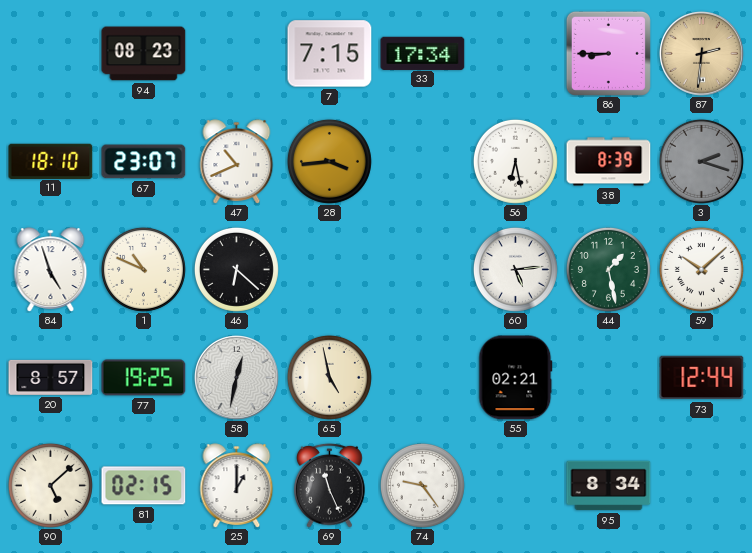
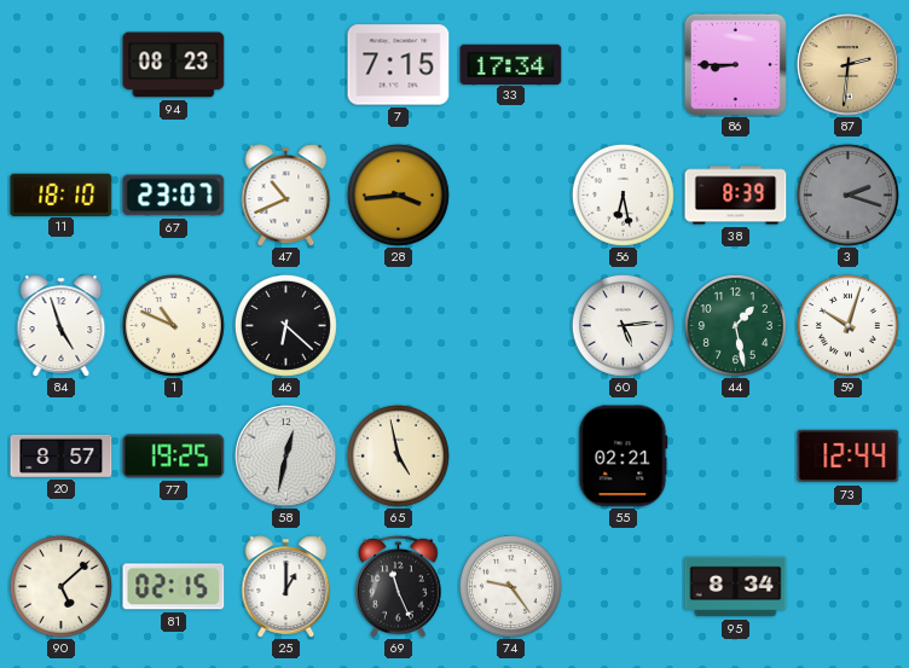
59: 10:08 -> 10:03
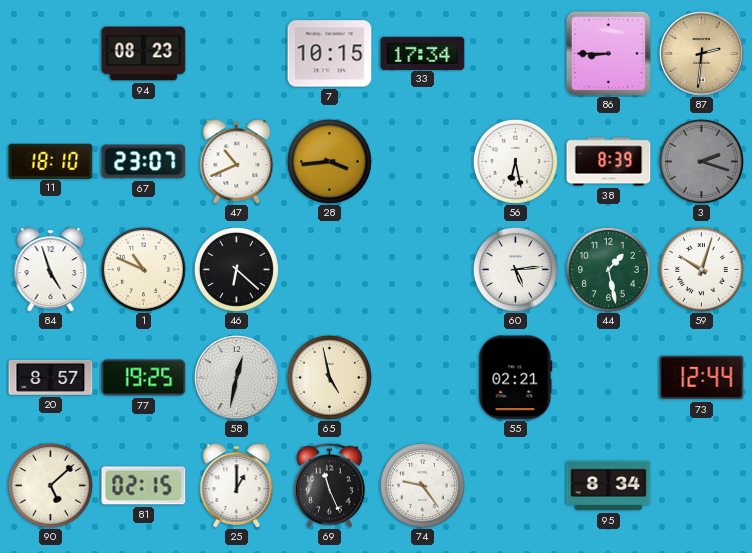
7: 7:15 -> 10:15
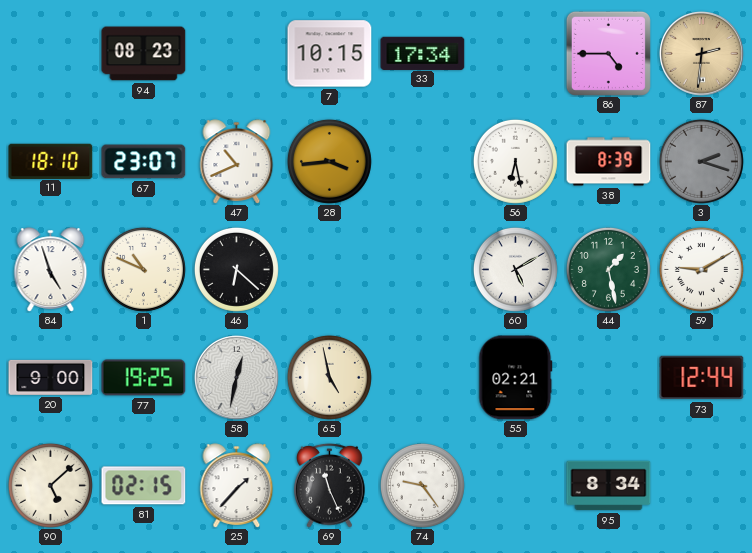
86: 8:45 -> 4:45
60: 5:14 -> 5:10
59: 10:03 -> 9:10
20: 8:57 -> 9:00
25: 1:00 -> 1:37
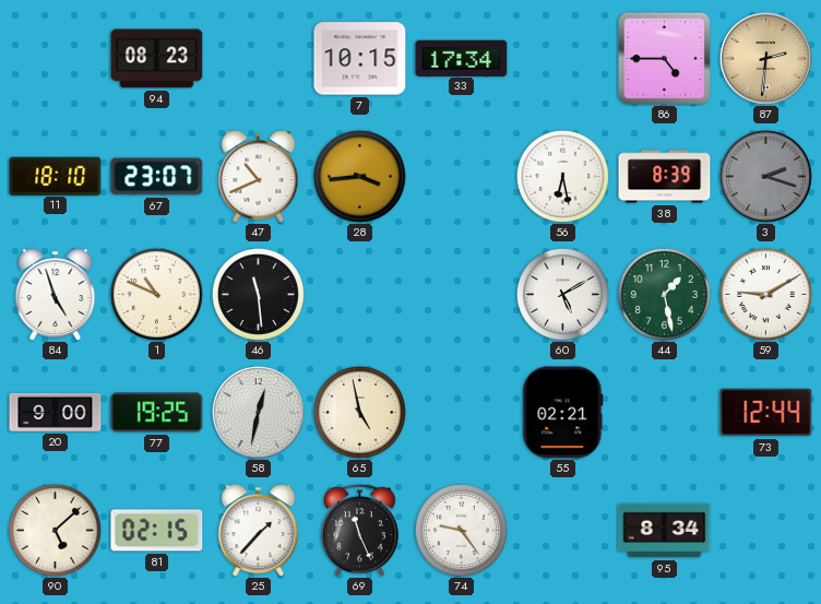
46: 6:22 -> 11:29
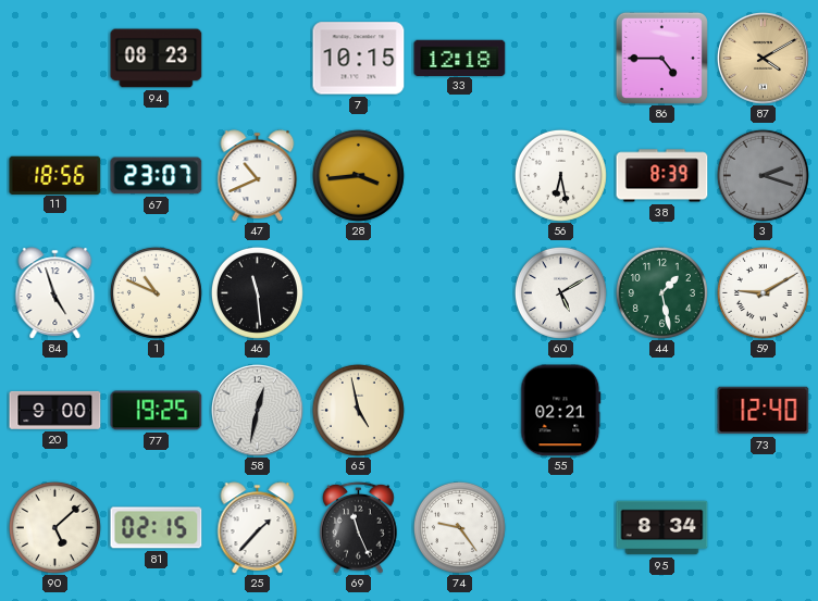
33: 17:34 -> 12:18
87: 2:31 -> 4:10
11: 18:10 -> 18:56
73: 12:44 -> 12:40
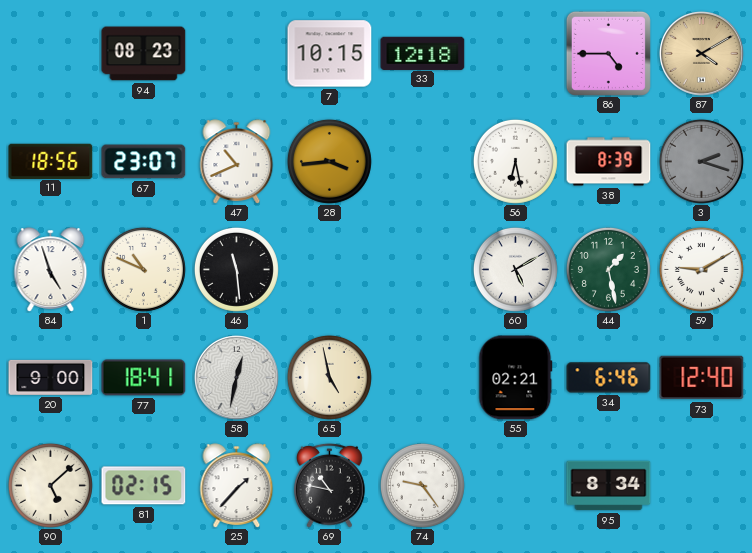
77: 19:25 -> 18:41
34: none -> 6:46
69: 11:26 -> 10:47
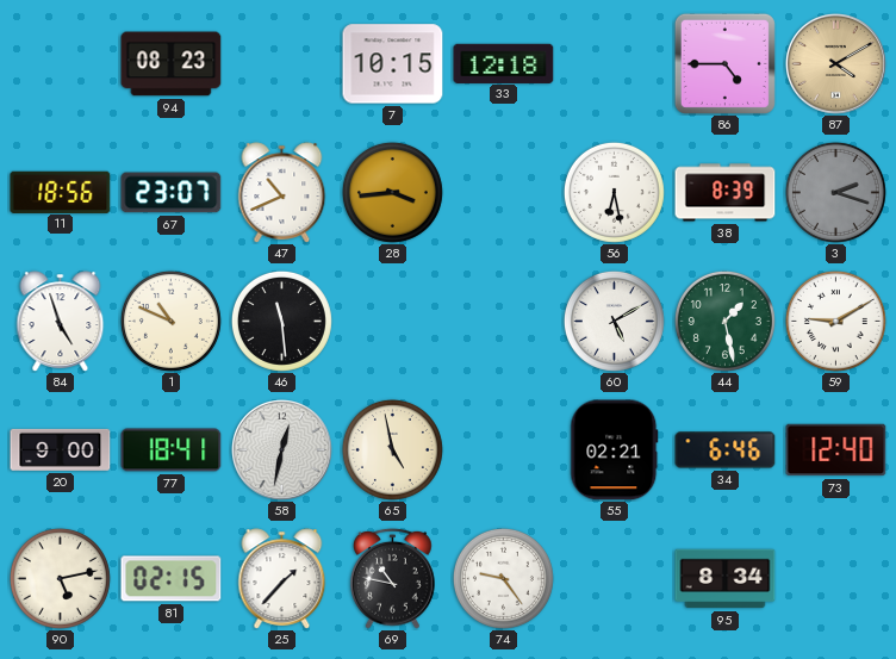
90: 5:08 -> 5:13
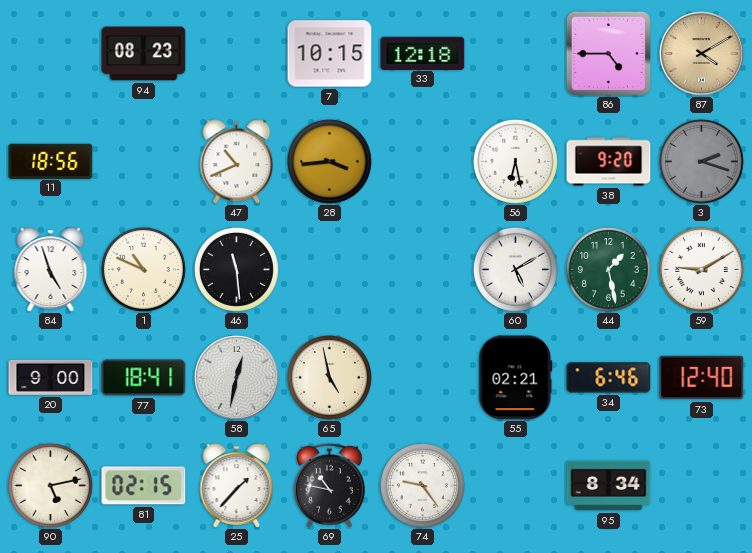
67: 23:07 -> none
38: 8:39 -> 9:20
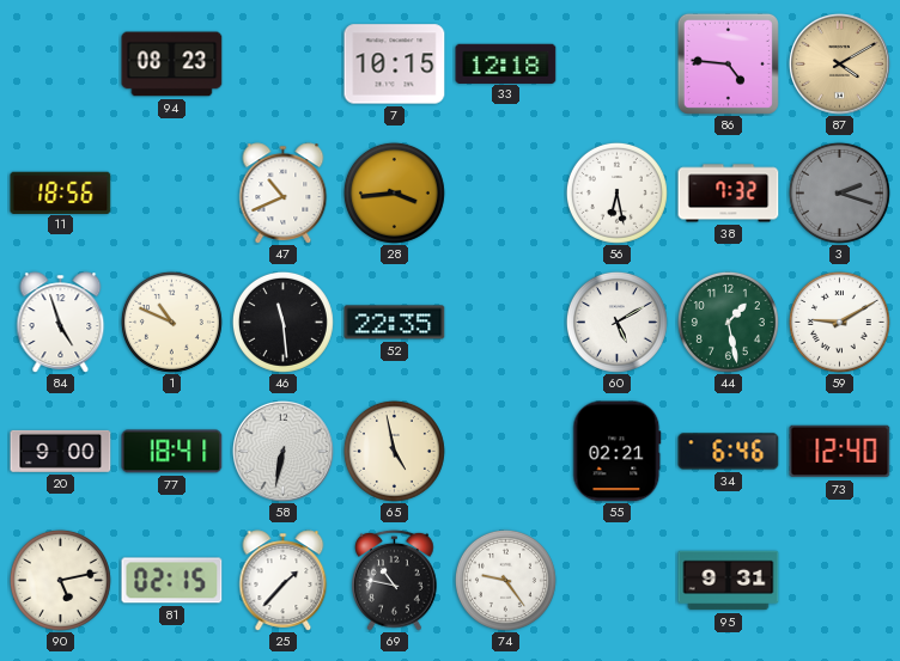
86: 4:45 -> 4:46
38: 9:20 -> 7:32
52: none -> 22:35
58: 12:32 -> 6:32
95: 8:34 -> 9:31
